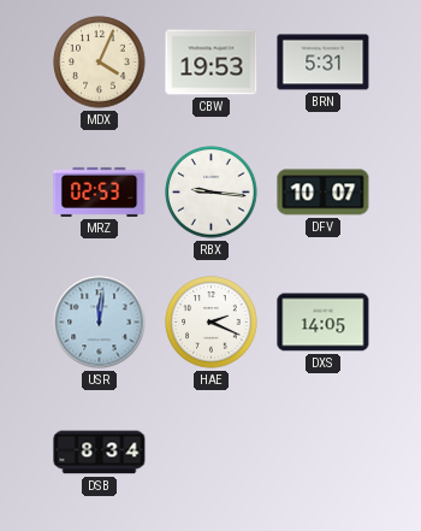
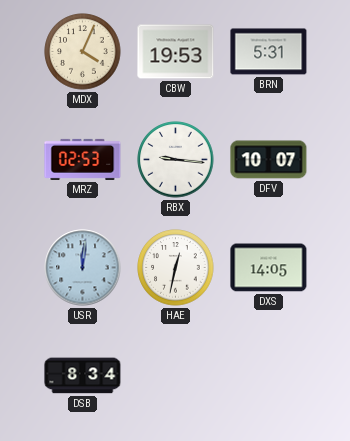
HAE: 2:19 -> 12:32
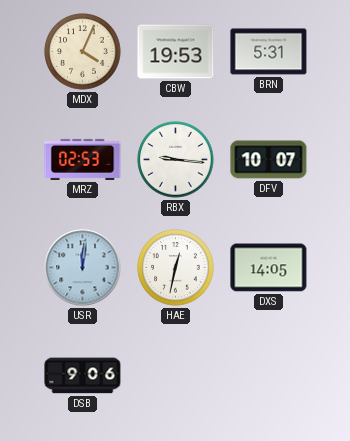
DSB: 8:34 -> 9:06
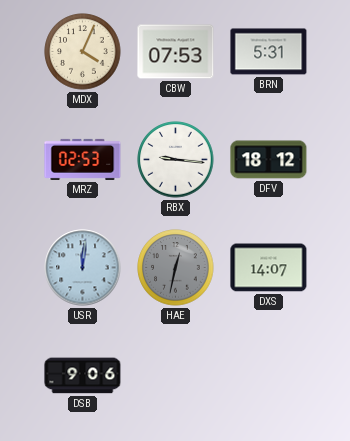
CBW: 19:53 -> 07:53
DFV: 10:07 -> 18:12
HAE dial: white -> grey
DXS: 14:05 -> 14:07
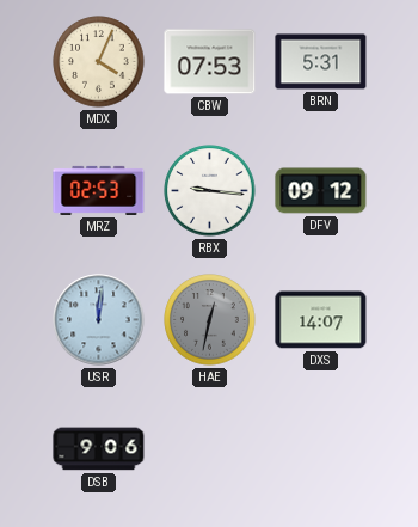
DFV: 18:12 -> 09:12
